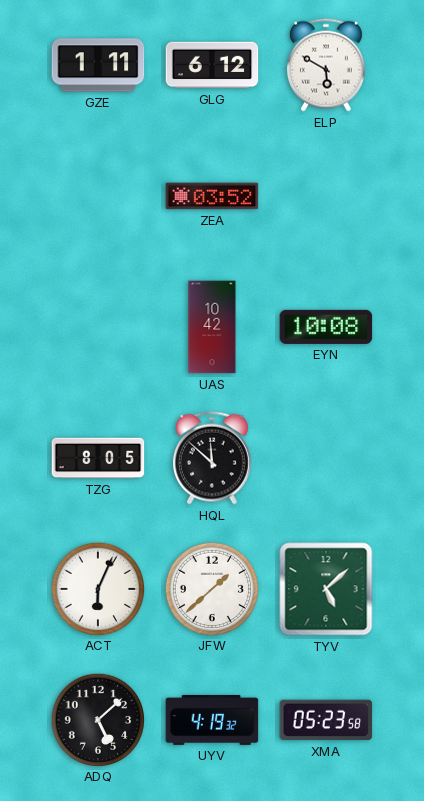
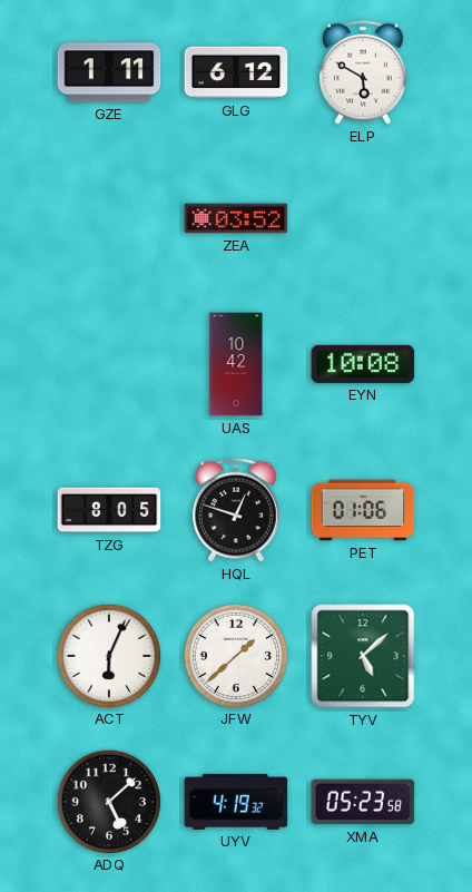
HQL: 11:52 -> 12:48
PET: none -> 01:06
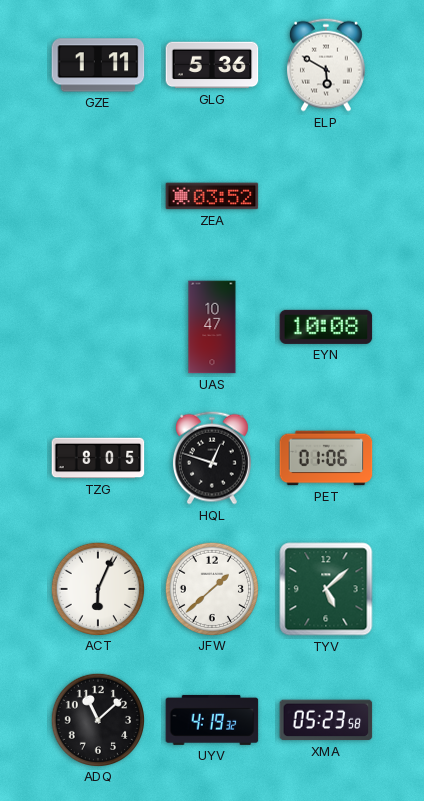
GLG: 6:12 -> 5:36
UAS: 10:42 -> 10:47
ADQ: 5:08 -> 11:08
